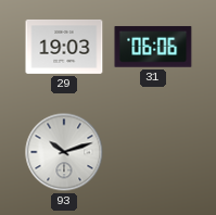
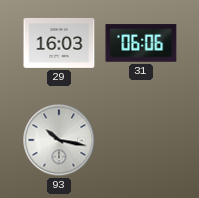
29: 19:03 -> 16:03
93: 10:12 -> 10:17
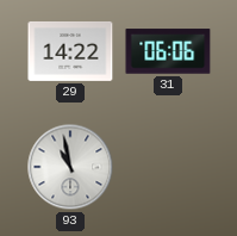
29: 16:03 -> 14:22
93: 10:17 -> 10:58
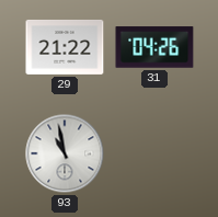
29: 14:22 -> 21:22
31: 06:06 -> 04:26
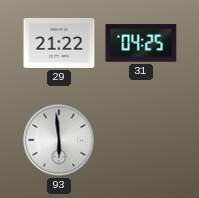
31: 04:26 -> 04:25
93: 10:58 -> 5:59
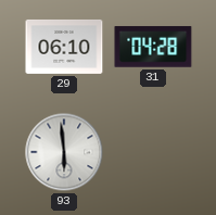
29: 21:22 -> 06:10
31: 04:25 -> 04:28
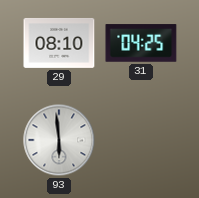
29: 06:10 -> 08:10
31: 04:28 -> 04:25
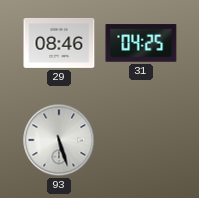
29: 08:10 -> 08:46
93: 5:59 -> 5:27
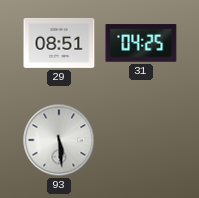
29: 08:46 -> 08:51
93: 5:27 -> 5:29
